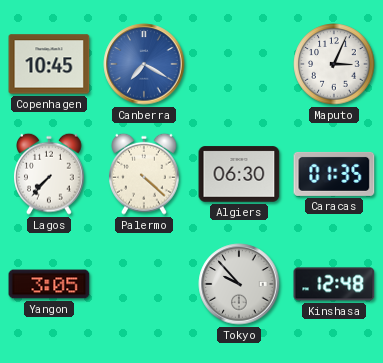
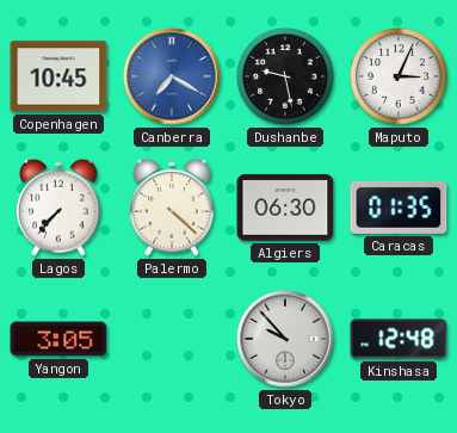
Dushanbe: none -> 9:28
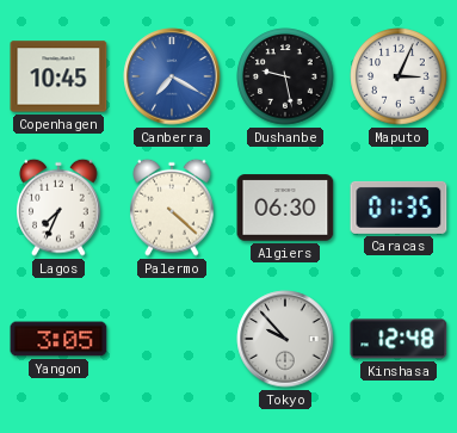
Lagos: 7:37 -> 7:34
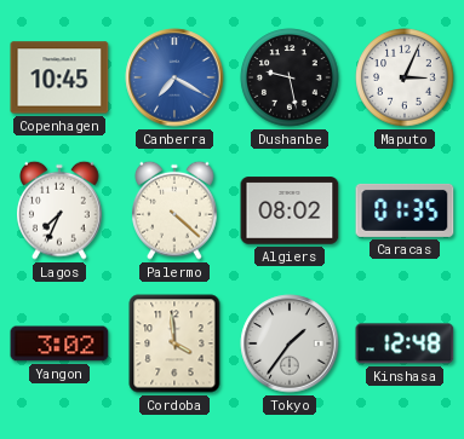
Algiers: 06:30 -> 08:02
Yangon: 3:05 -> 3:02
Cordoba: none -> 3:59
Tokyo: 9:53 -> 1:36
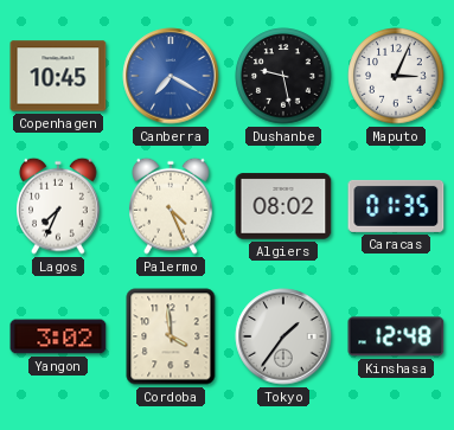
Palermo: 4:22 -> 4:26
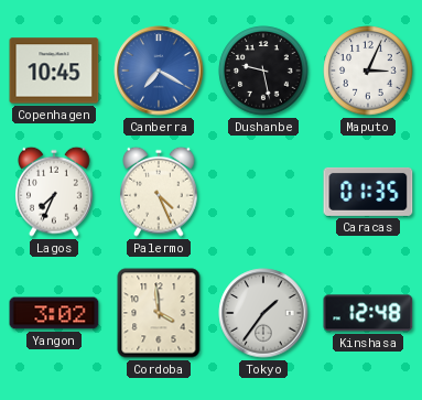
Algiers: 08:02 -> none
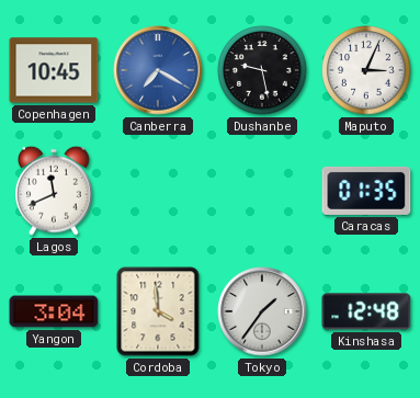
Lagos: 7:34 -> 11:41
Palermo: 4:26 -> none
Yangon: 3:02 -> 3:04
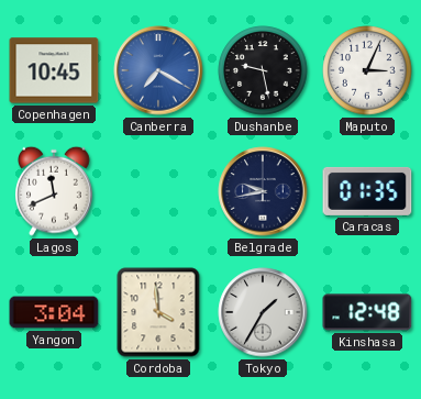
Belgrade: none -> 9:43
Tokyo: 1:36 -> 1:35
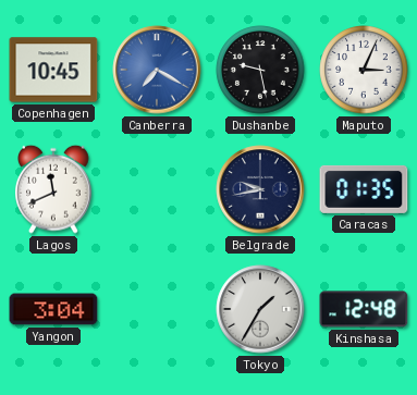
Cordoba: 3:59 -> none
